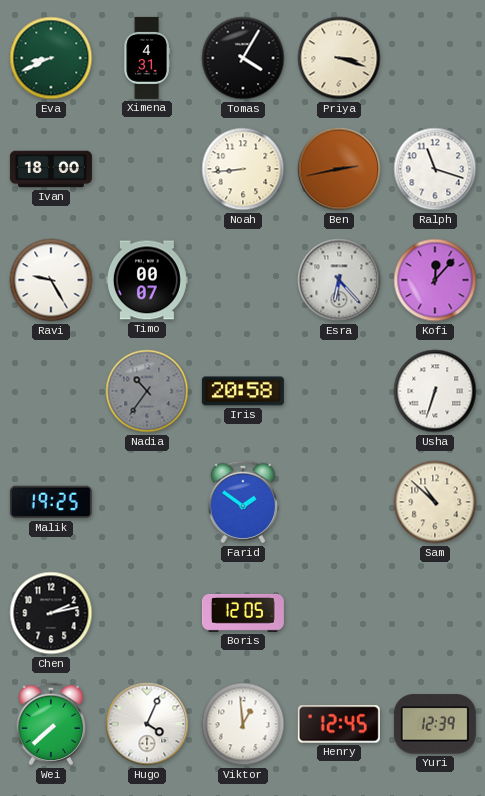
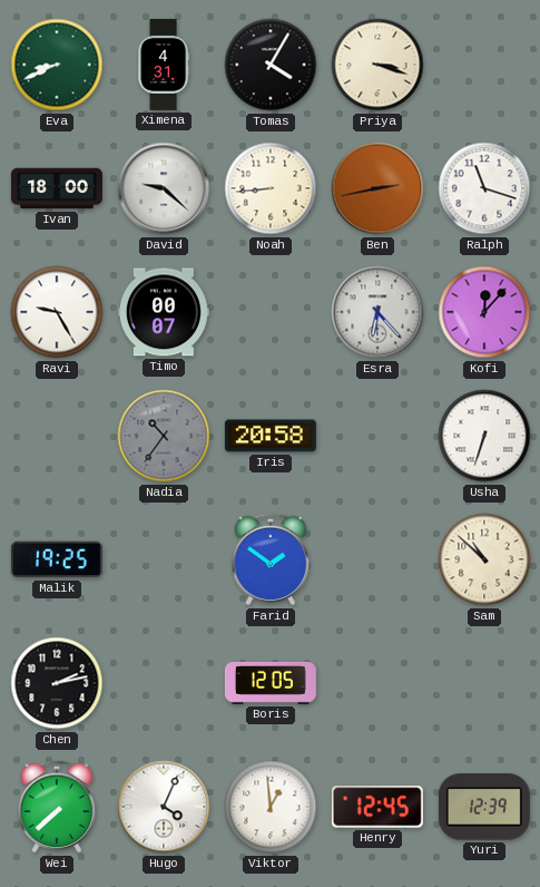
David: none -> 9:22
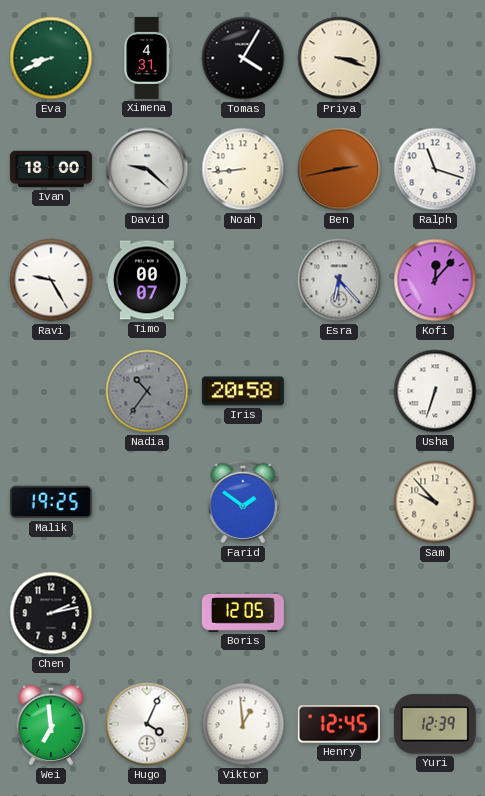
Sam: 10:52 -> 9:53
Wei: 7:38 -> 6:59
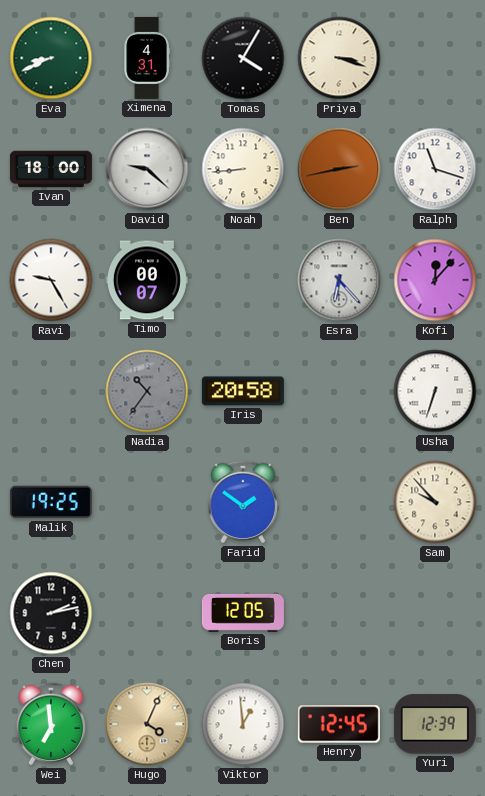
Hugo dial: white -> champagne
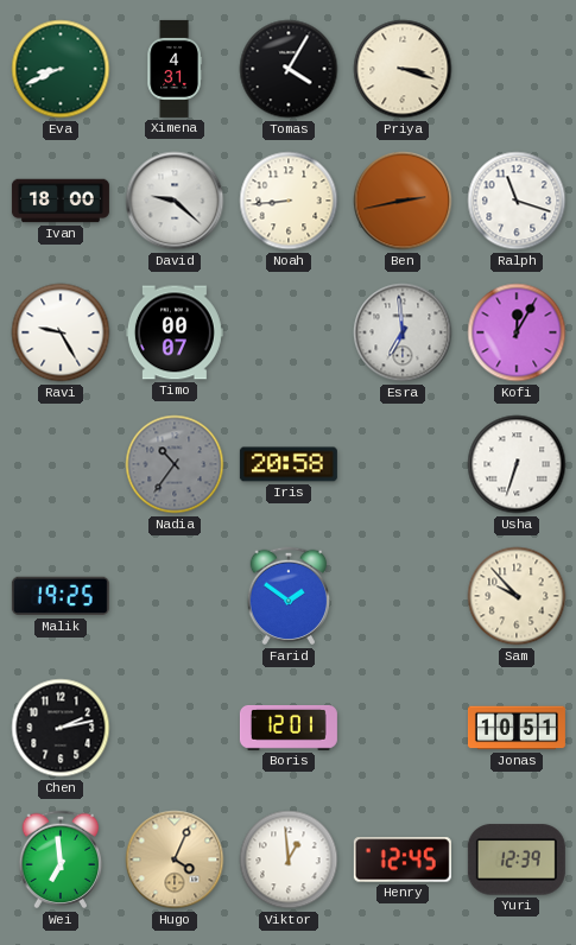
Esra: 6:23 -> 6:59
Kofi: 12:07 -> 12:05
Boris: 12:05 -> 12:01
Jonas: none -> 10:51
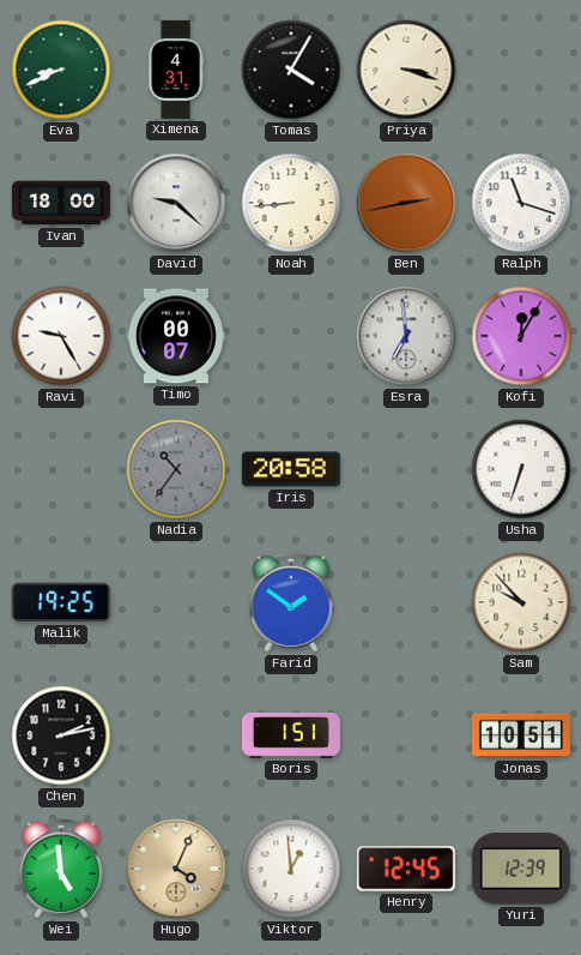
Boris: 12:01 -> 1:51
Wei: 6:59 -> 4:59
